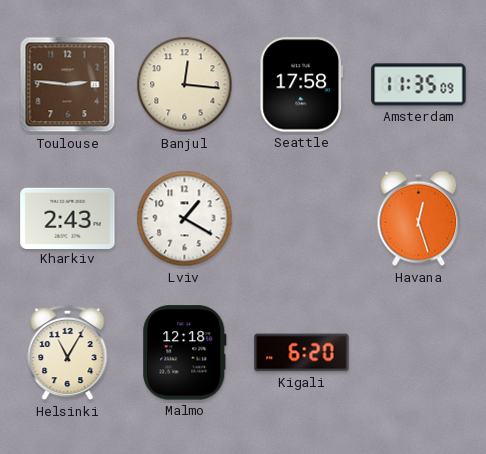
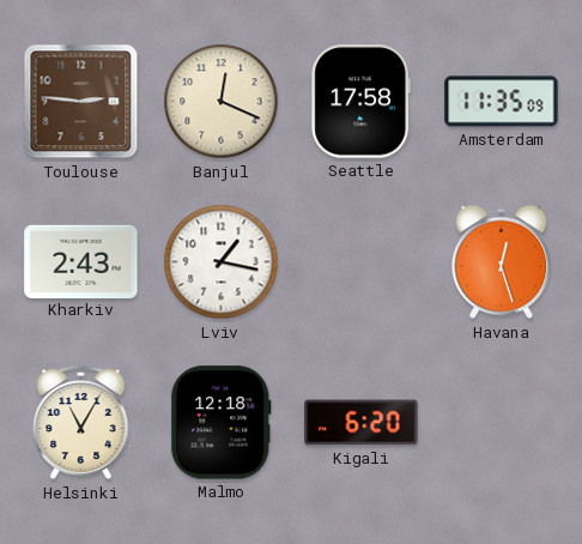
Banjul: 12:16 -> 12:19
Lviv: 1:20 -> 1:17
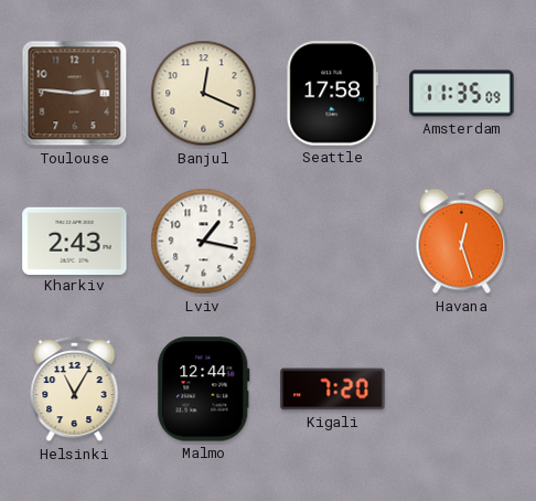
Malmo: 12:18 -> 12:44
Kigali: 6:20 -> 7:20
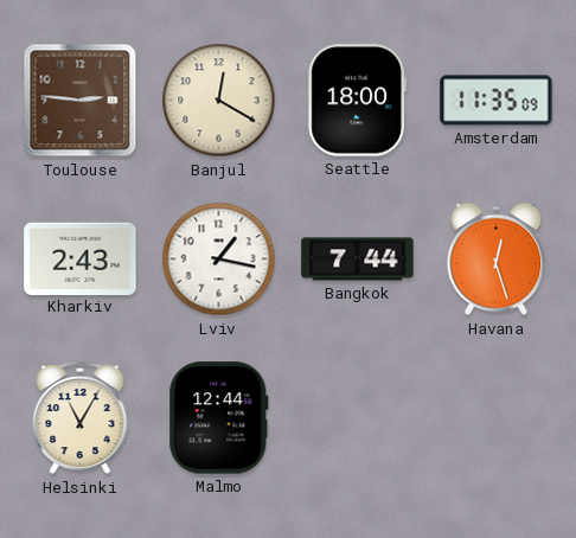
Banjul: 12:19 -> 12:20
Seattle: 17:58 -> 18:00
Bangkok: none -> 7:44
Kigali: 7:20 -> none
